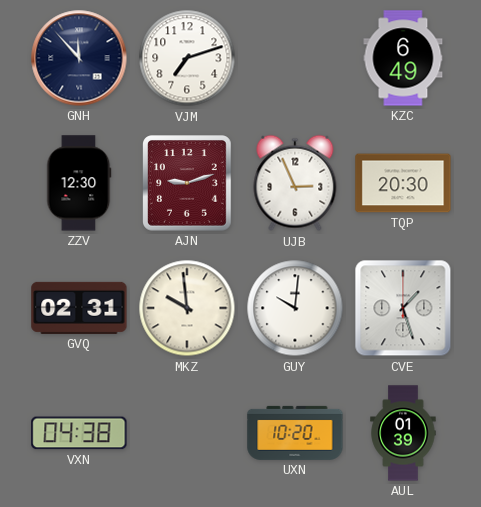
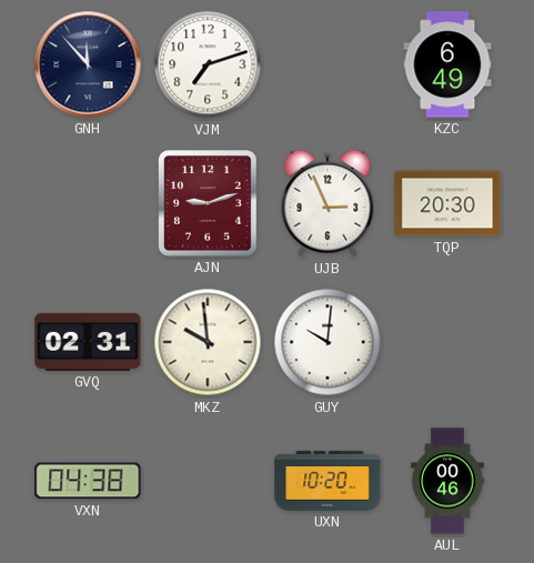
ZZV: 12:30 -> none
CVE: 1:27 -> none
AUL: 01:39 -> 00:46
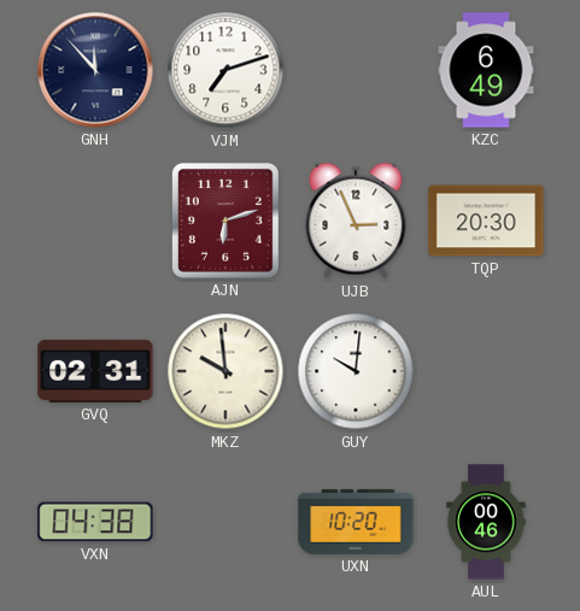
AJN: 9:12 -> 6:12
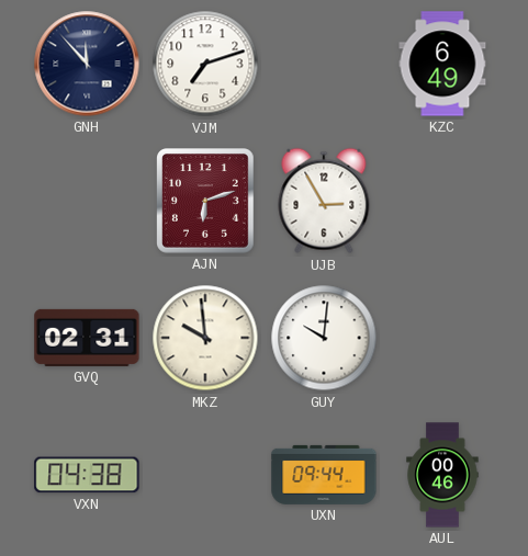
UJB: 2:56 -> 2:55
TQP: 20:30 -> none
UXN: 10:20 -> 09:44
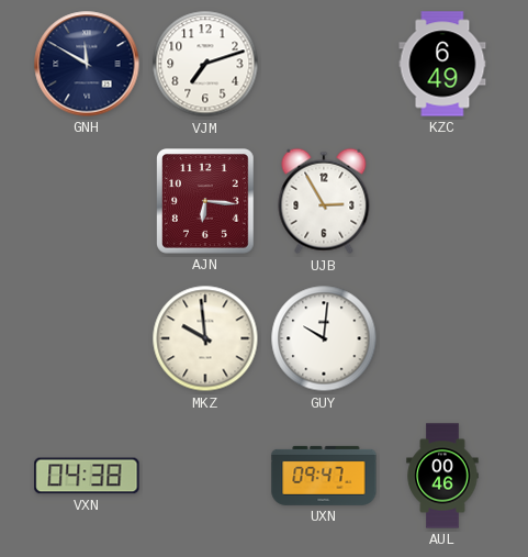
GNH: 11:53 -> 11:50
AJN: 6:12 -> 6:16
GVQ: 02:31 -> none
UXN: 09:44 -> 09:47
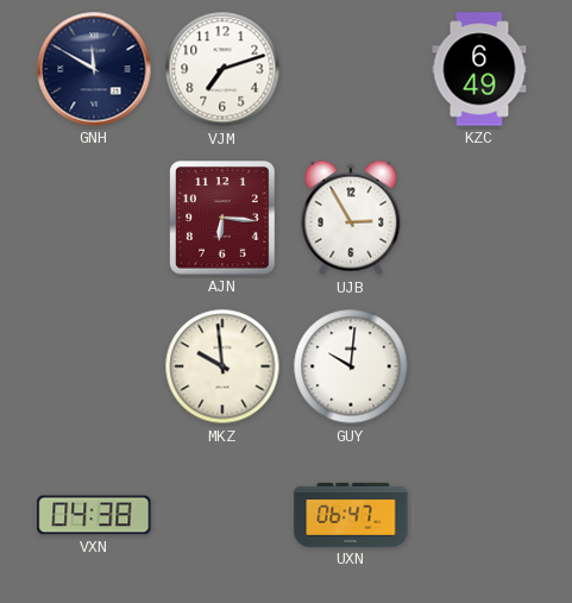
UXN: 09:47 -> 06:47
AUL: 00:46 -> none
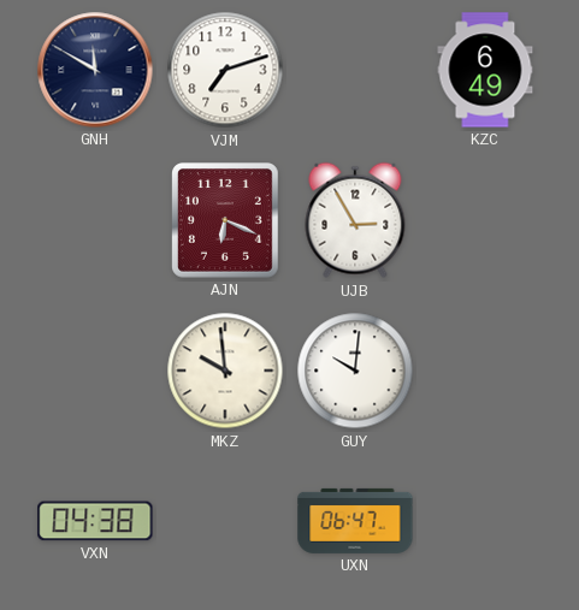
AJN: 6:16 -> 6:19
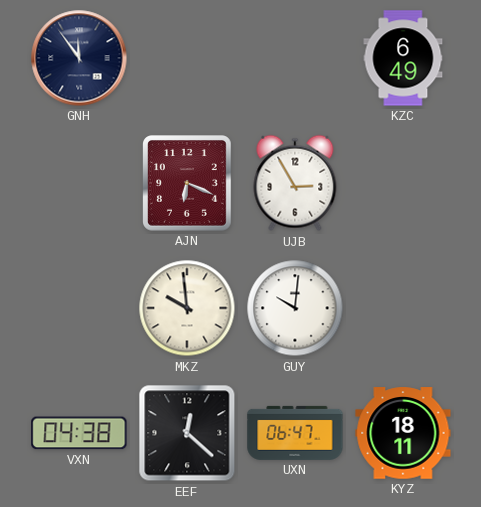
GNH: 11:50 -> 11:54
VJM: 7:12 -> none
EEF: none -> 12:22
KYZ: none -> 18:11
